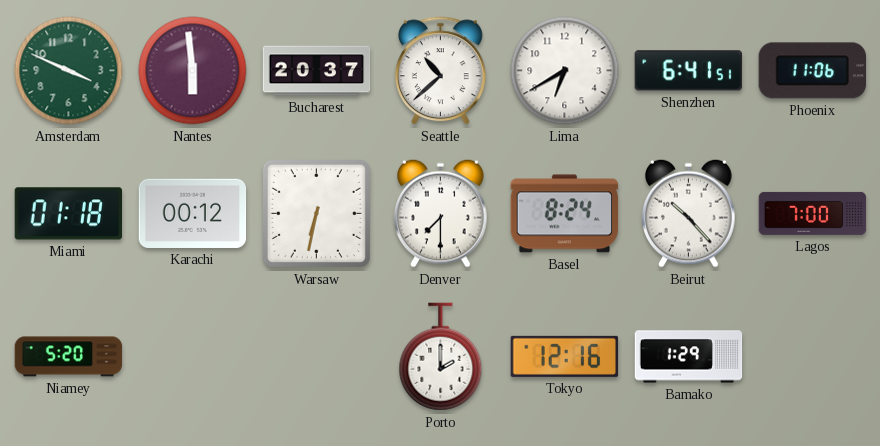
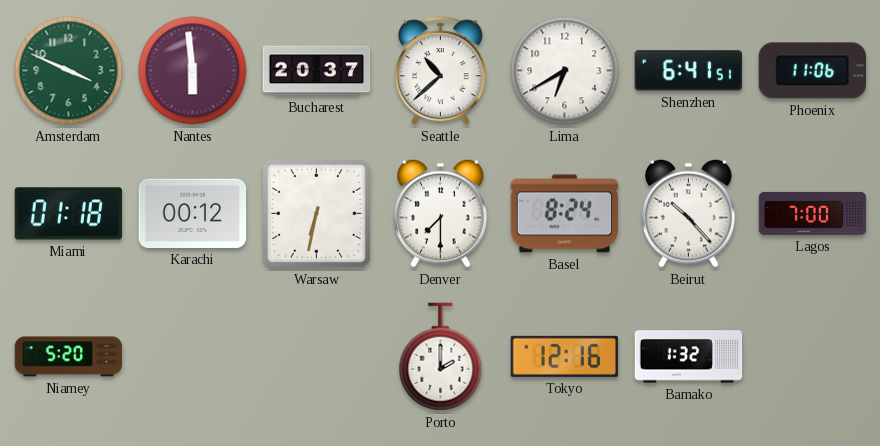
Bamako: 1:29 -> 1:32
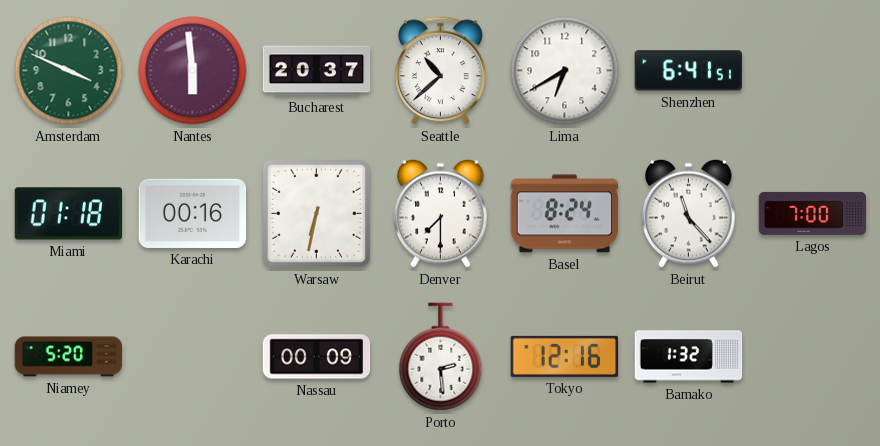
Phoenix: 11:06 -> none
Karachi: 00:12 -> 00:16
Beirut: 10:23 -> 11:23
Nassau: none -> 00:09
Porto: 2:00 -> 2:29
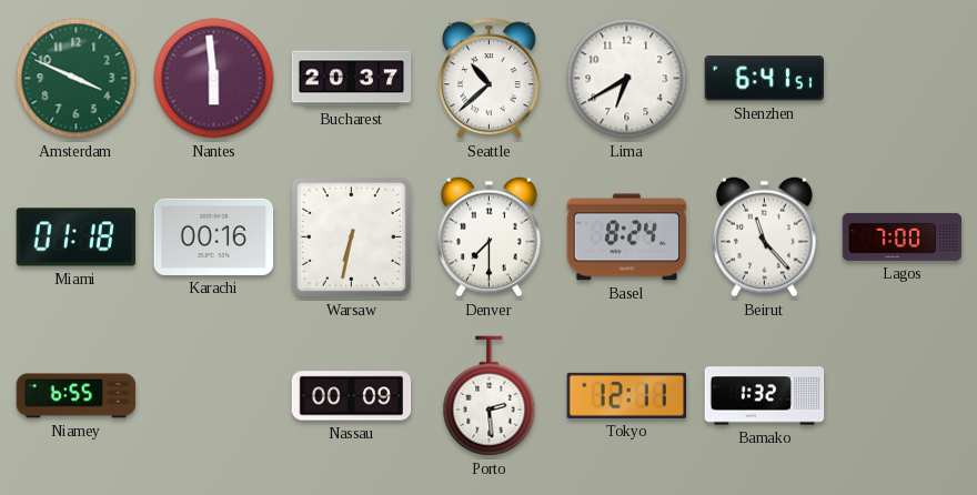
Niamey: 5:20 -> 6:55
Tokyo: 12:16 -> 12:11
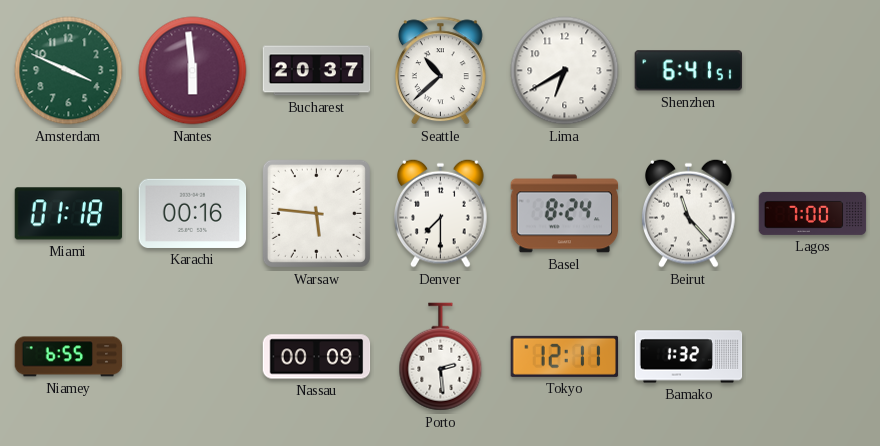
Warsaw: 6:32 -> 5:46
